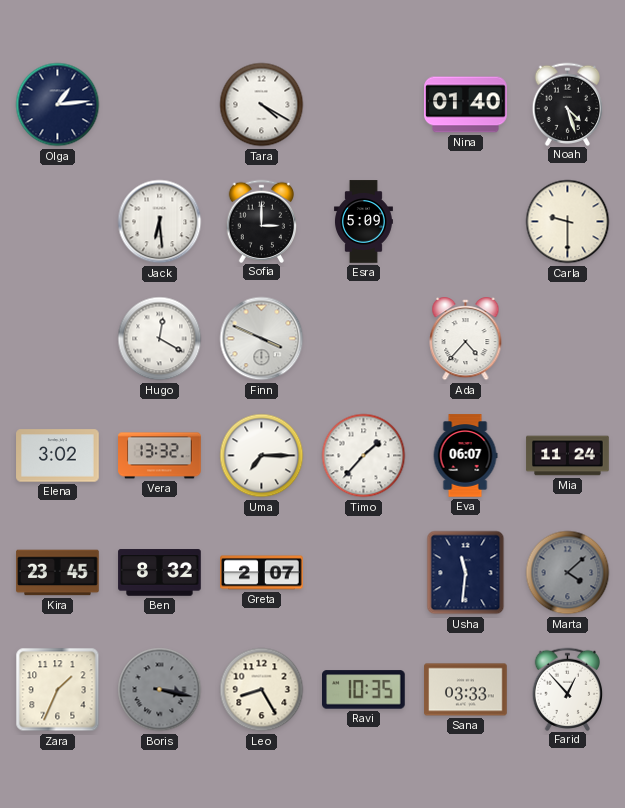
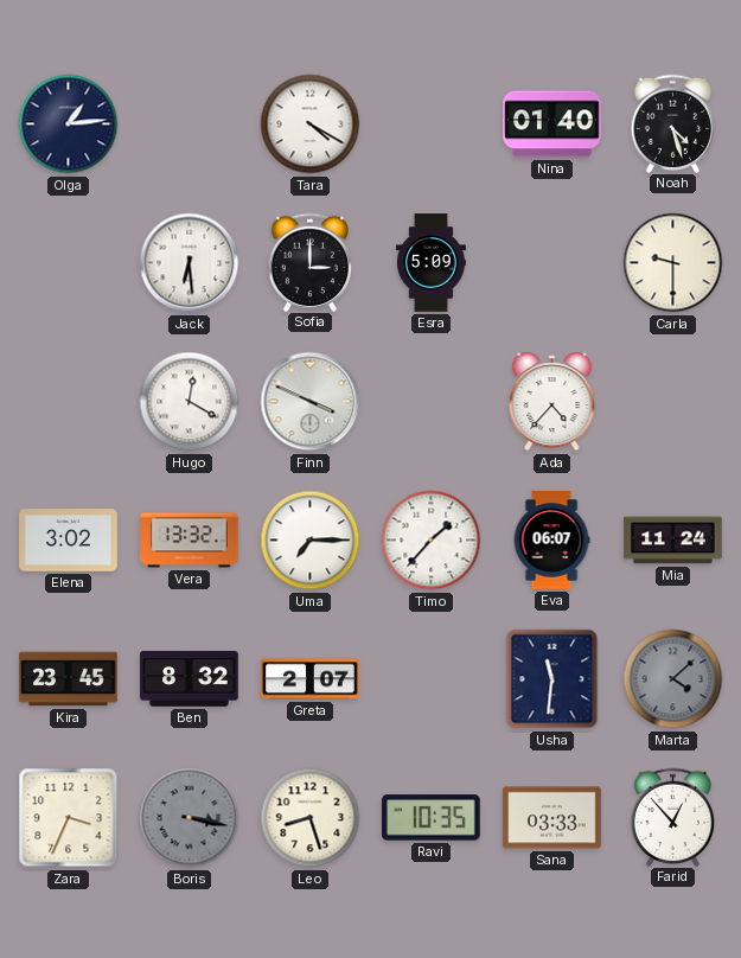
Zara: 1:34 -> 3:34
Leo: 8:25 -> 8:27
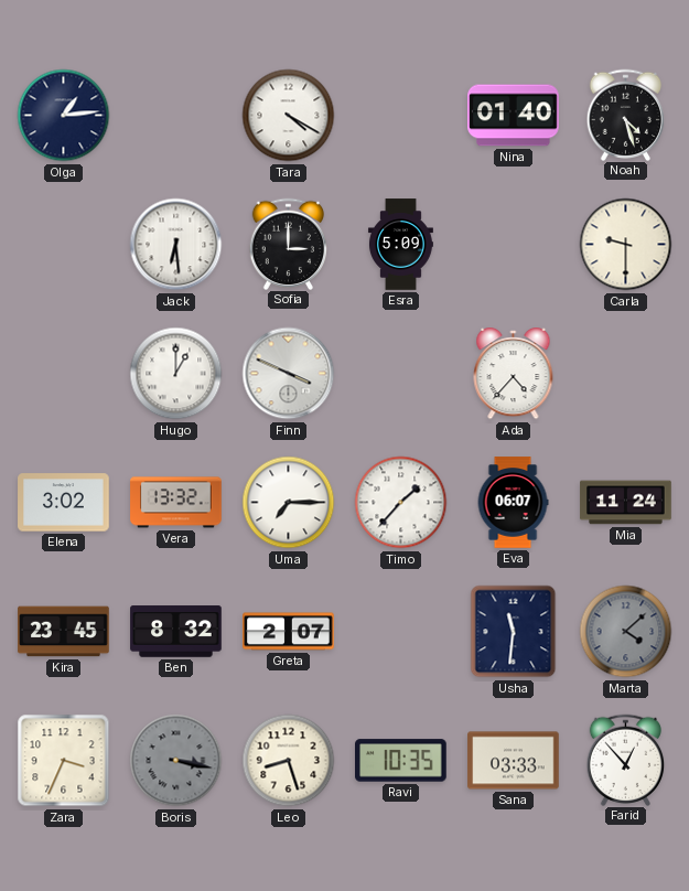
Hugo: 12:20 -> 1:00
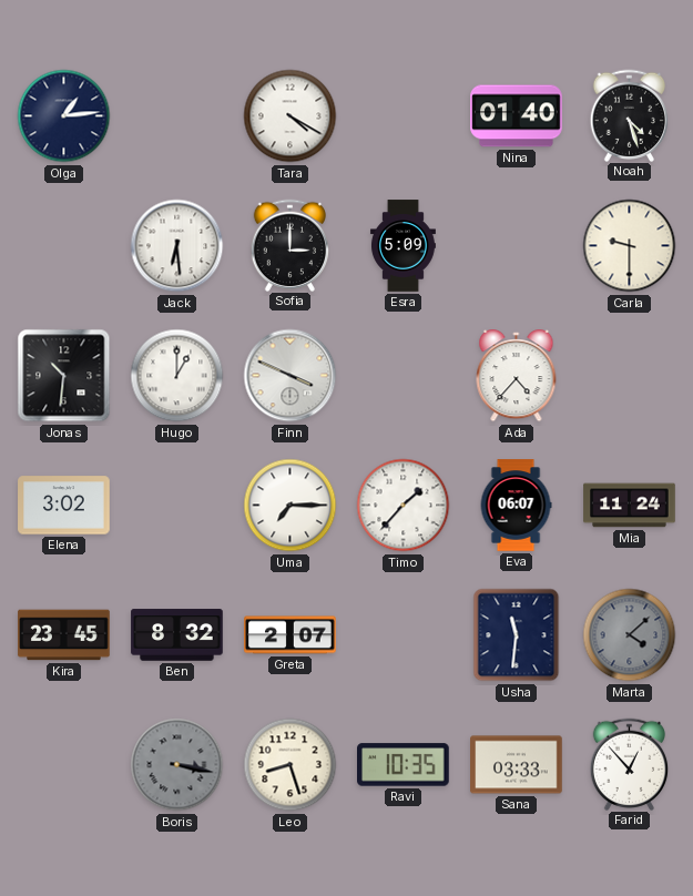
Jonas: none -> 10:31
Vera: 13:32 -> none
Zara: 3:34 -> none
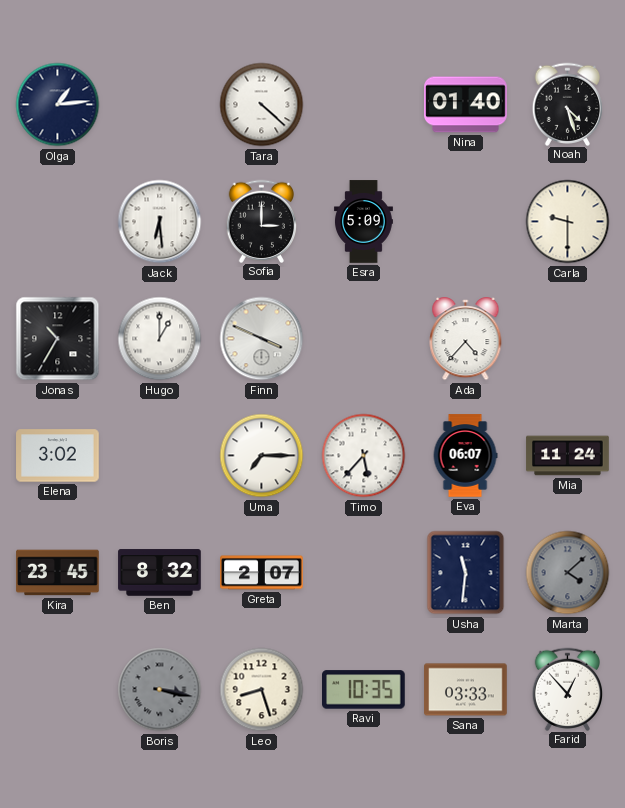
Tara: 4:20 -> 4:22
Jonas: 10:31 -> 10:35
Timo: 1:37 -> 5:37
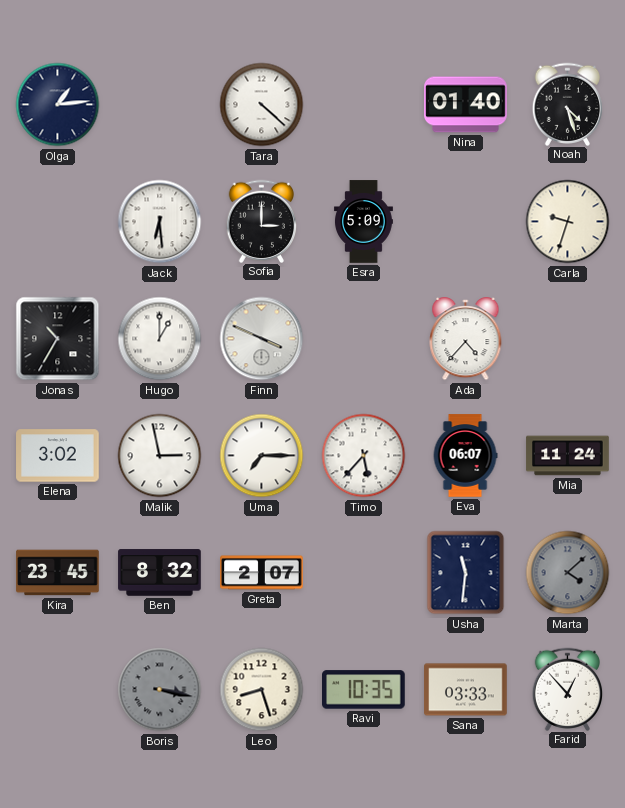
Carla: 9:30 -> 9:33
Malik: none -> 2:58
